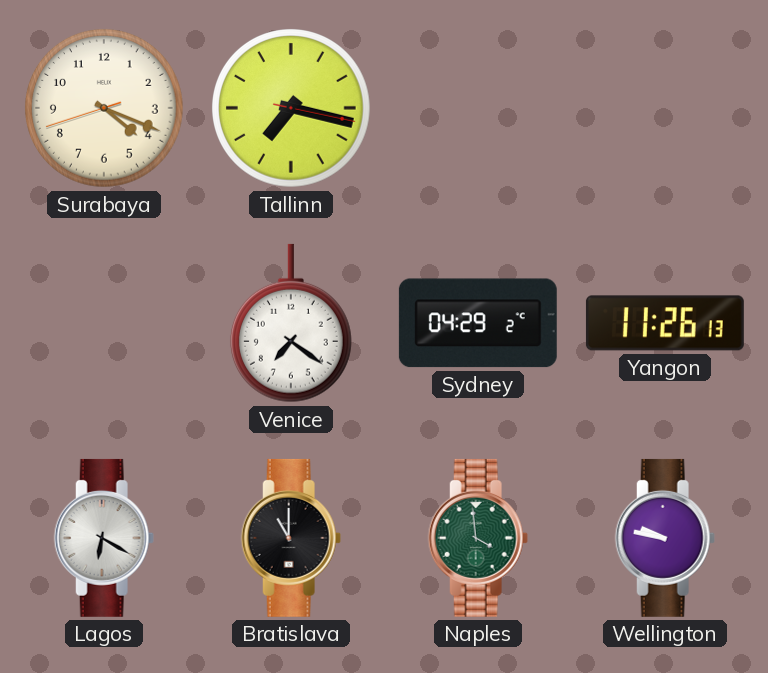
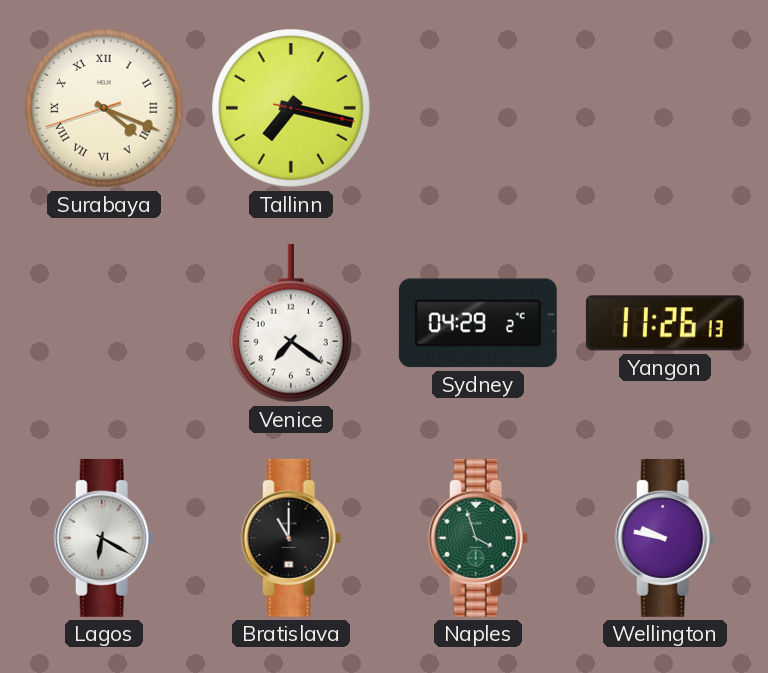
Surabaya numerals: Arabic -> Roman
Naples: 3:59 -> 3:57
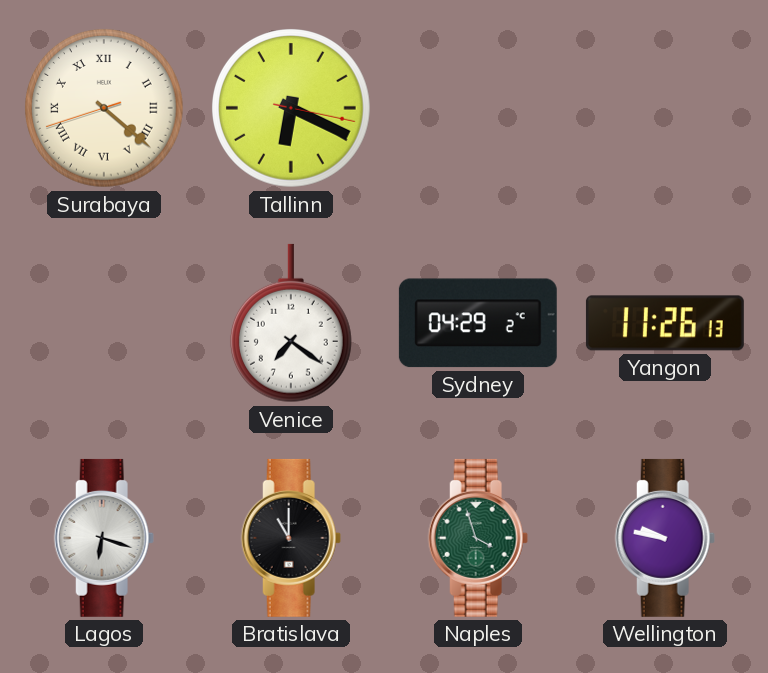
Surabaya: 4:18 -> 4:21
Tallinn: 7:17 -> 6:19
Lagos: 6:20 -> 6:18
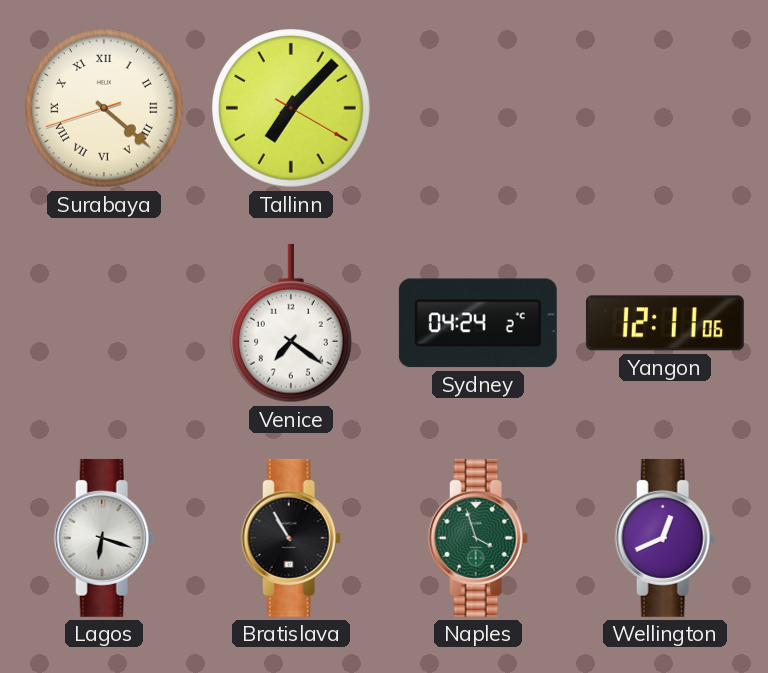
Tallinn: 6:19 -> 7:07
Sydney: 04:29 -> 04:24
Yangon: 11:26 -> 12:11
Bratislava: 11:00 -> 10:55
Wellington: 9:47 -> 12:41
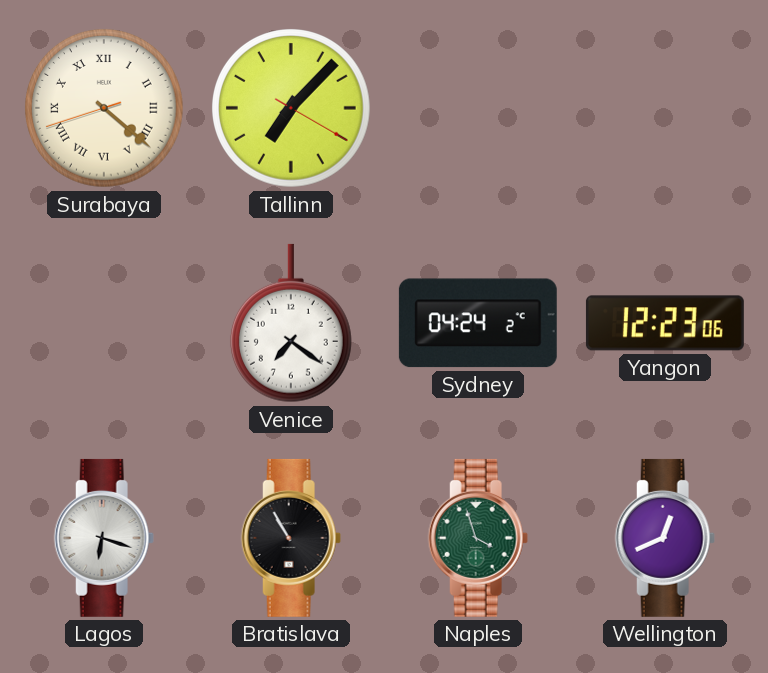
Yangon: 12:11 -> 12:23
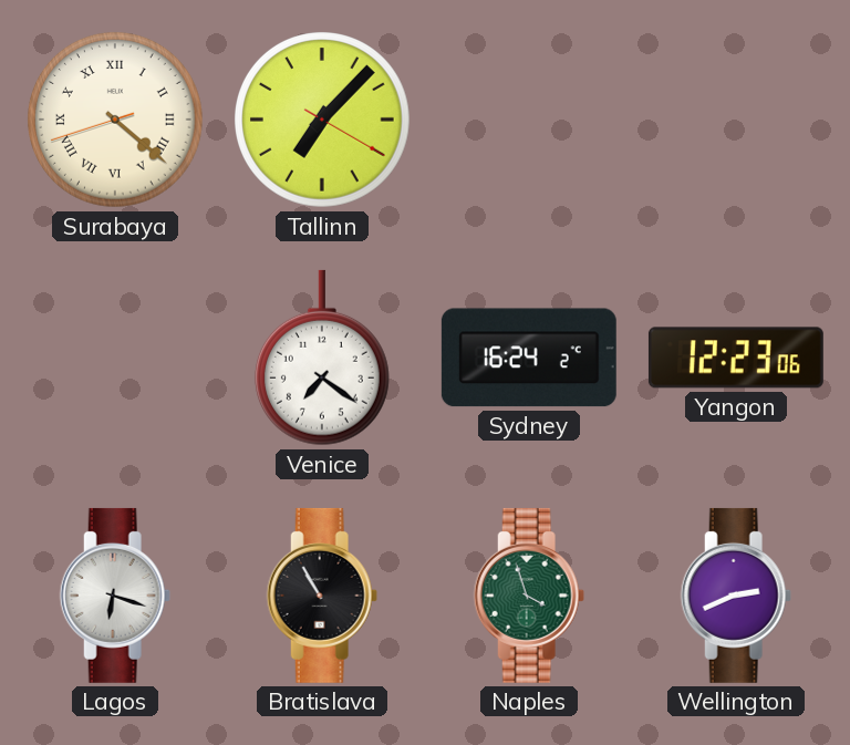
Sydney: 04:24 -> 16:24
Wellington: 12:41 -> 2:41
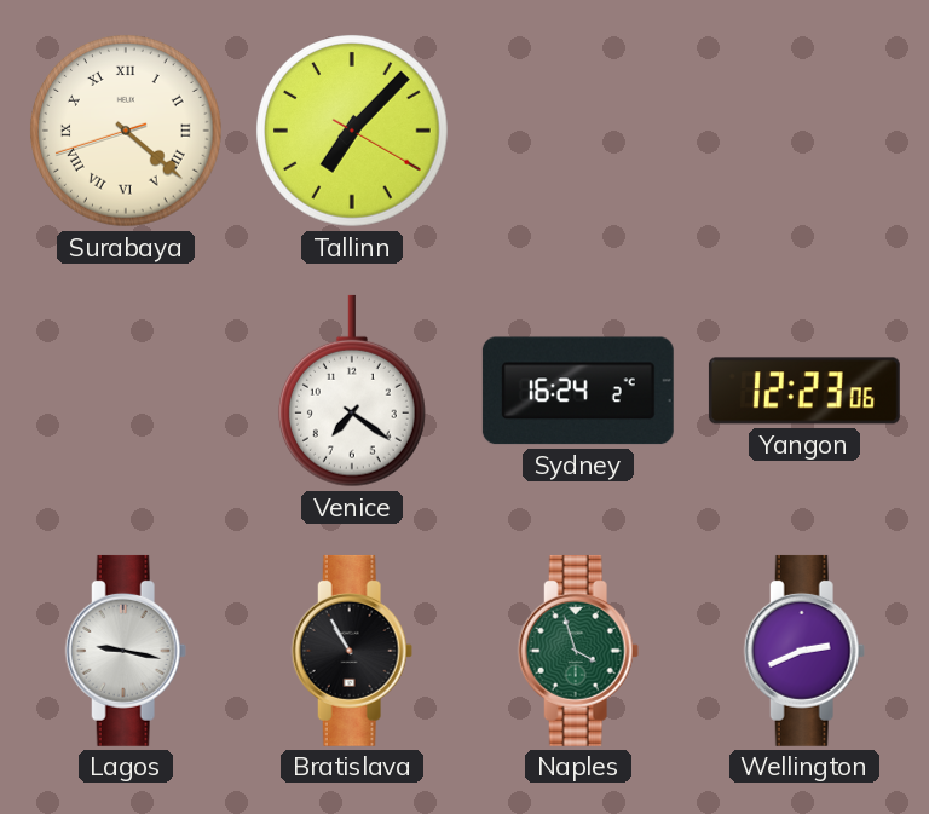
Lagos: 6:18 -> 9:17
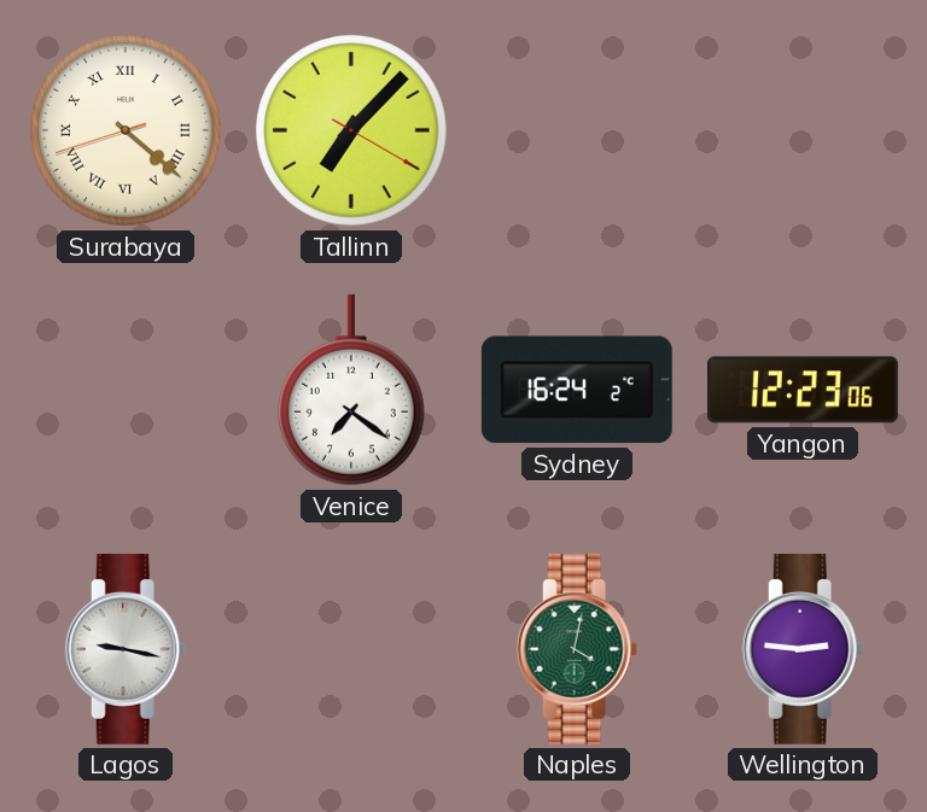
Bratislava: 10:55 -> none
Naples: 3:57 -> 4:02
Wellington: 2:41 -> 2:46
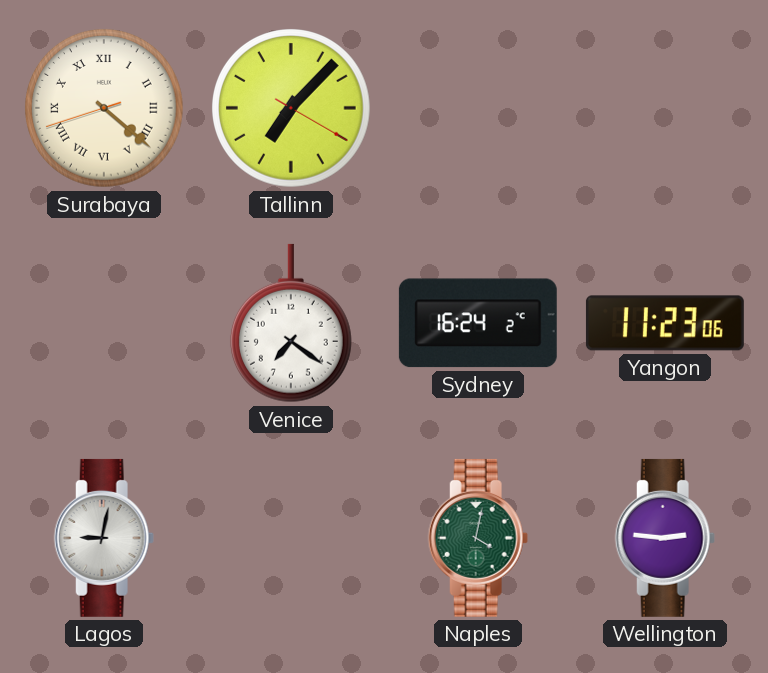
Yangon: 12:23 -> 11:23
Lagos: 9:17 -> 9:02
